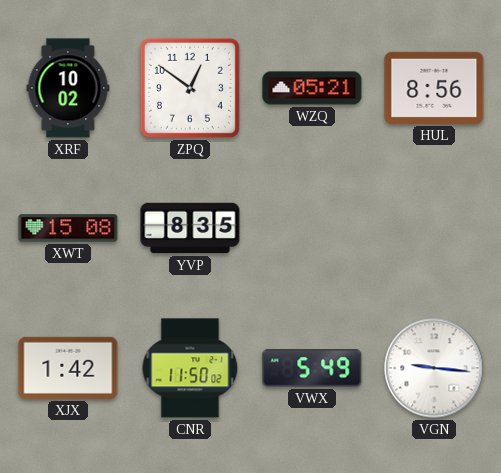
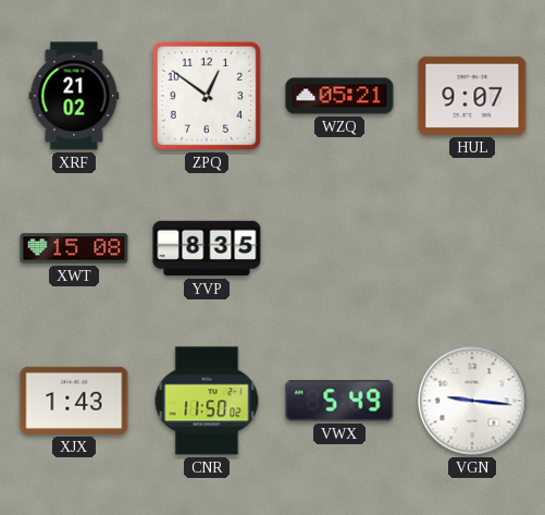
XRF: 10:02 -> 21:02
HUL: 8:56 -> 9:07
XJX: 1:42 -> 1:43
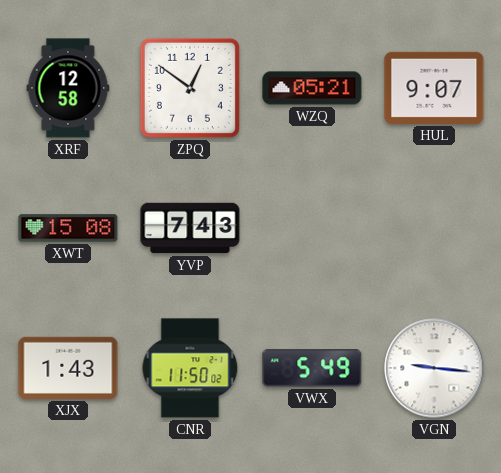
XRF: 21:02 -> 12:58
YVP: 8:35 -> 7:43
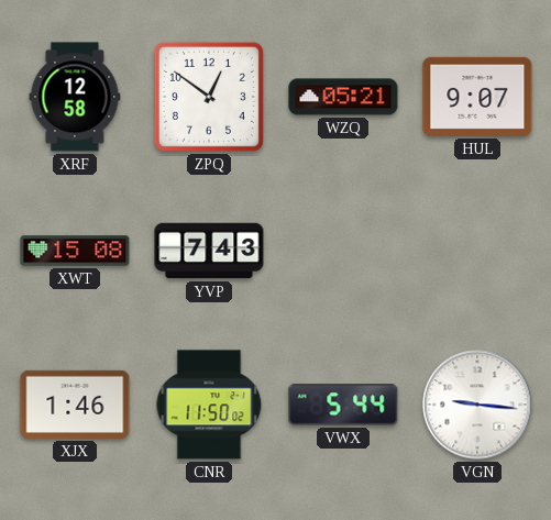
XJX: 1:43 -> 1:46
VWX: 5:49 -> 5:44
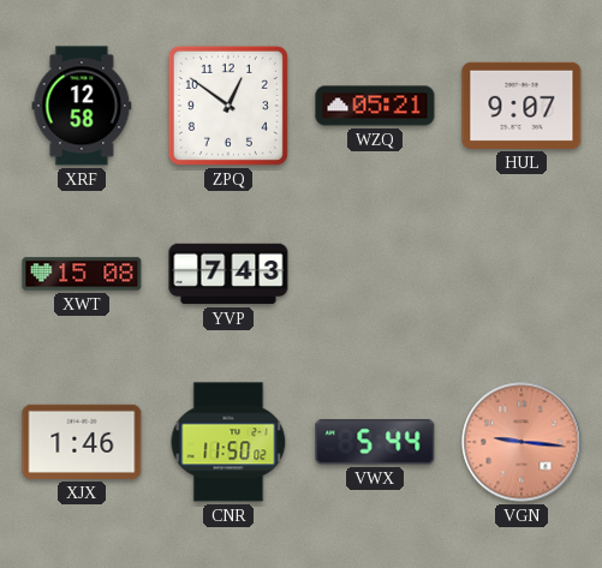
VGN dial: white -> salmon
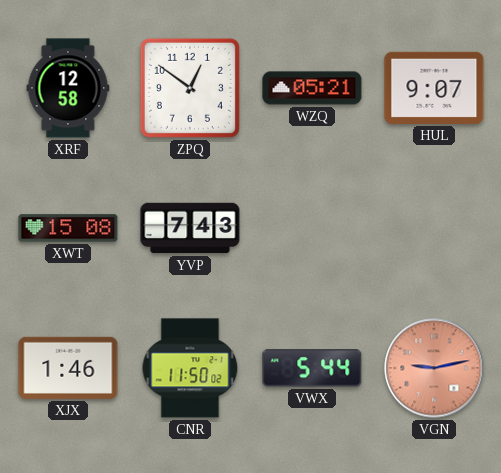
VGN: 9:16 -> 9:13
